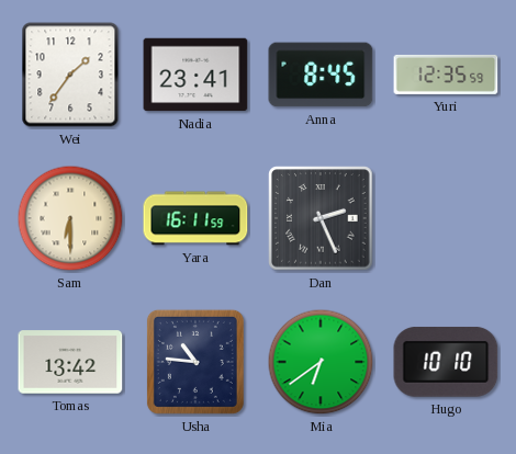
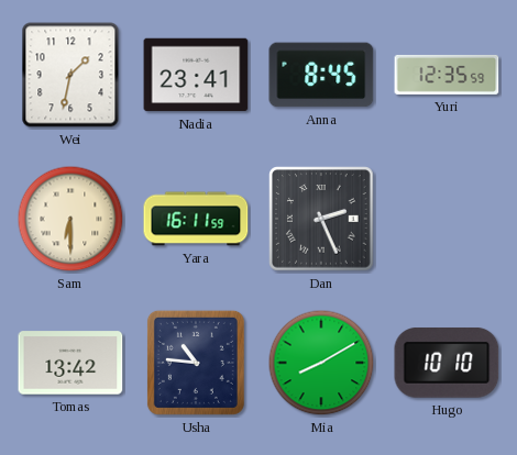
Wei: 1:36 -> 1:32
Mia: 6:39 -> 8:10
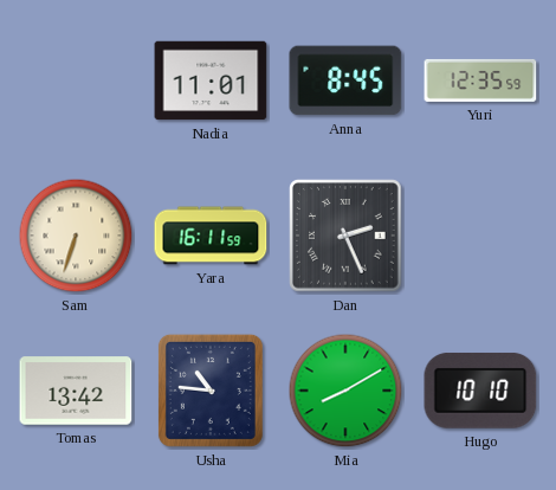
Wei: 1:32 -> none
Nadia: 23:41 -> 11:01
Sam: 6:30 -> 6:33
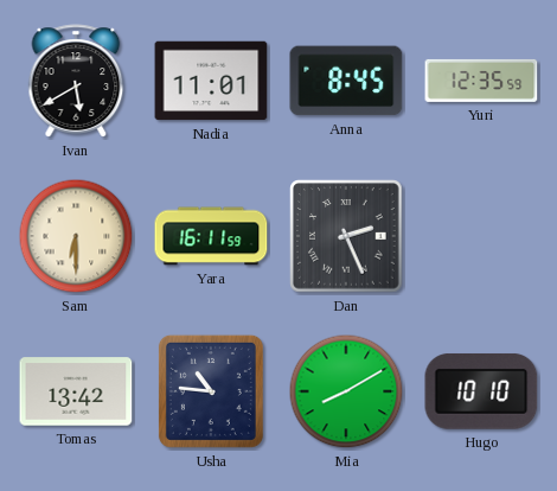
Ivan: none -> 5:40
Sam: 6:33 -> 6:30
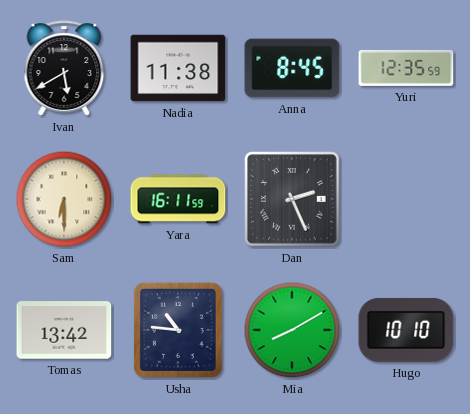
Nadia: 11:01 -> 11:38
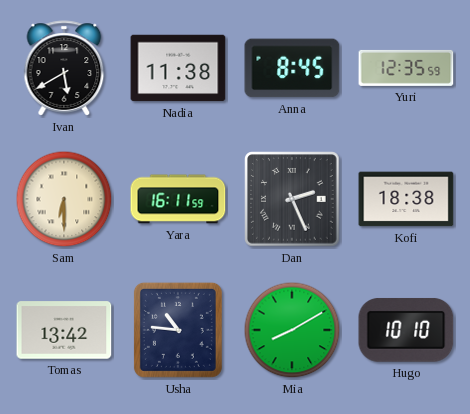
Kofi: none -> 18:38
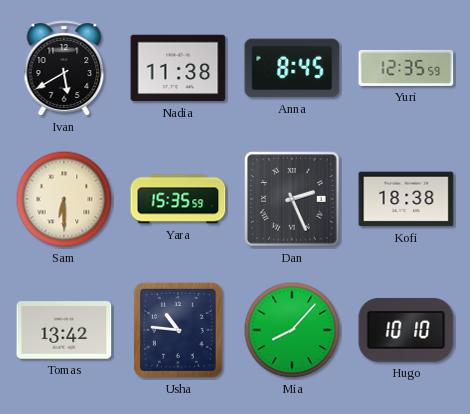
Yara: 16:11 -> 15:35
Mia: 8:10 -> 8:07
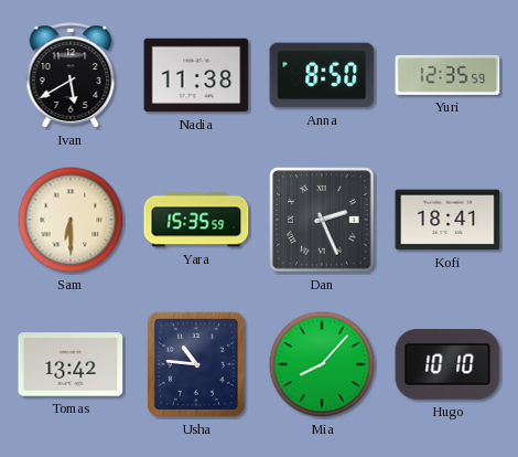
Anna: 8:45 -> 8:50
Kofi: 18:38 -> 18:41
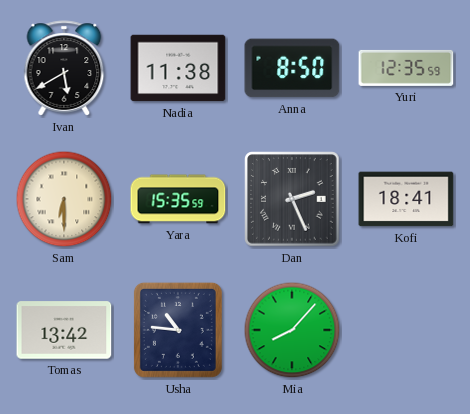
Hugo: 10:10 -> none
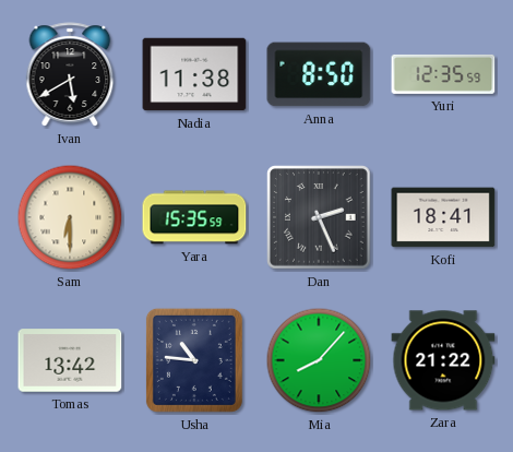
Zara: none -> 21:22
